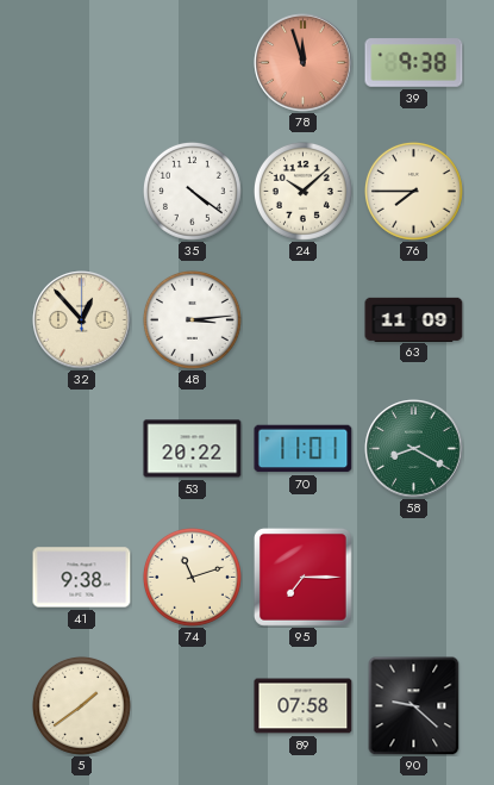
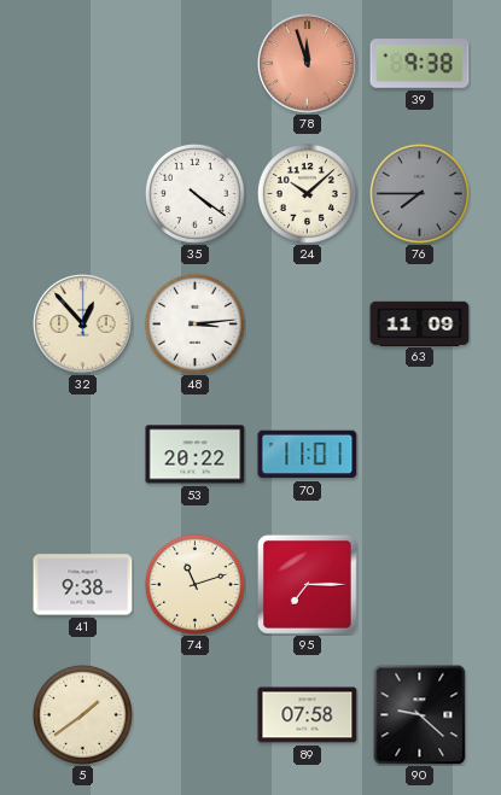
76 dial: cream -> grey
58: 8:20 -> none
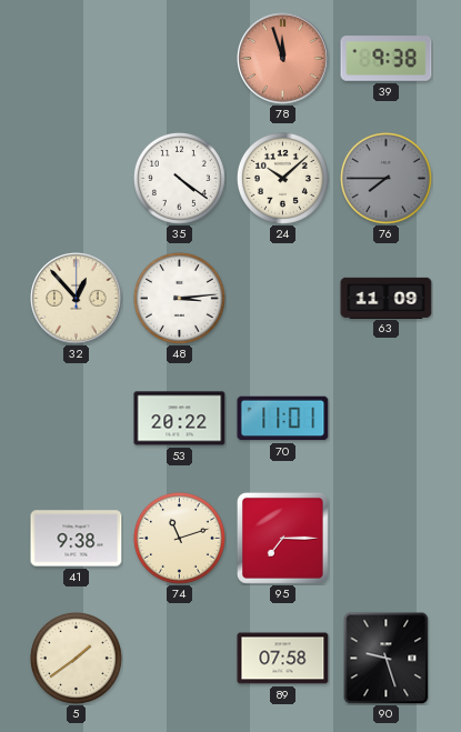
90: 9:22 -> 9:27
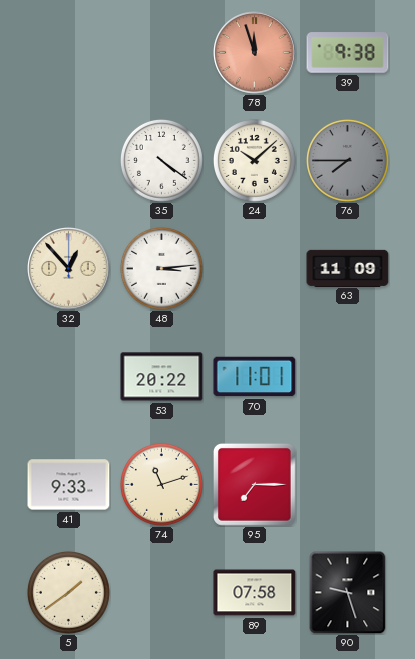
41: 9:38 -> 9:33
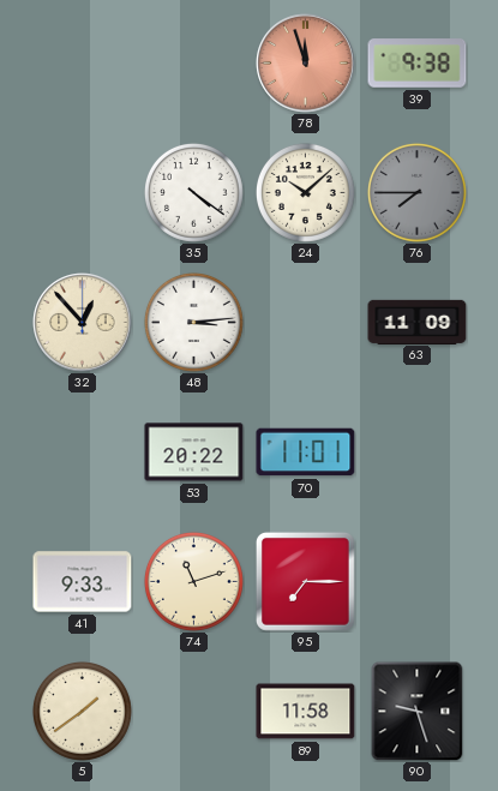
89: 07:58 -> 11:58
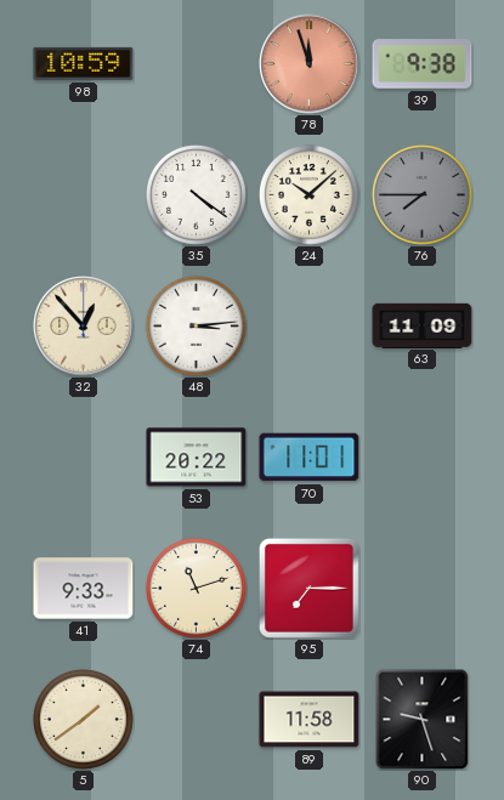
98: none -> 10:59
